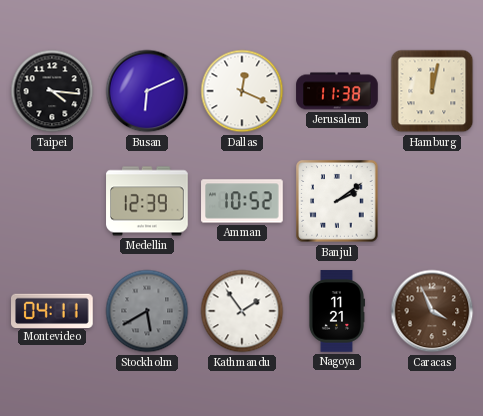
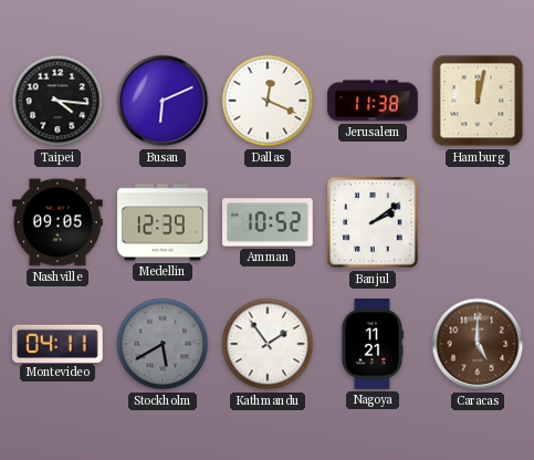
Nashville: none -> 09:05
Caracas: 3:56 -> 5:00
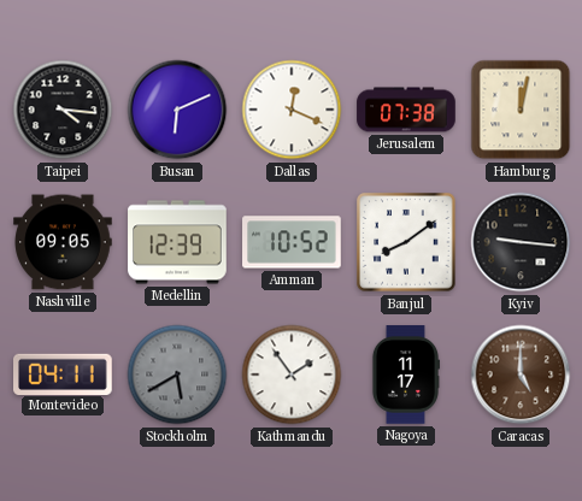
Jerusalem: 11:38 -> 07:38
Banjul: 2:09 -> 8:09
Kyiv: none -> 9:16
Nagoya: 11:21 -> 11:17
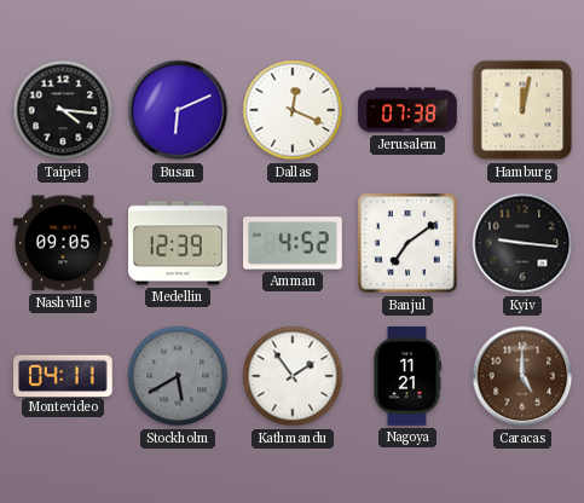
Amman: 10:52 -> 4:52
Banjul: 8:09 -> 7:09
Nagoya: 11:17 -> 11:21
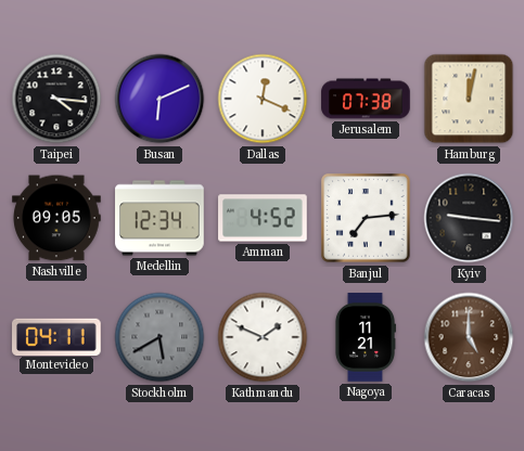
Medellin: 12:39 -> 12:34
Banjul: 7:09 -> 7:14
Kathmandu: 1:54 -> 1:49
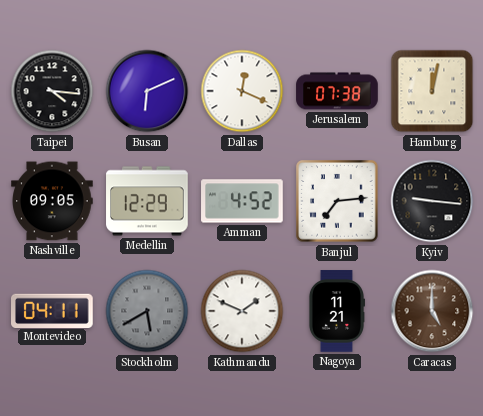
Medellin: 12:34 -> 12:29
